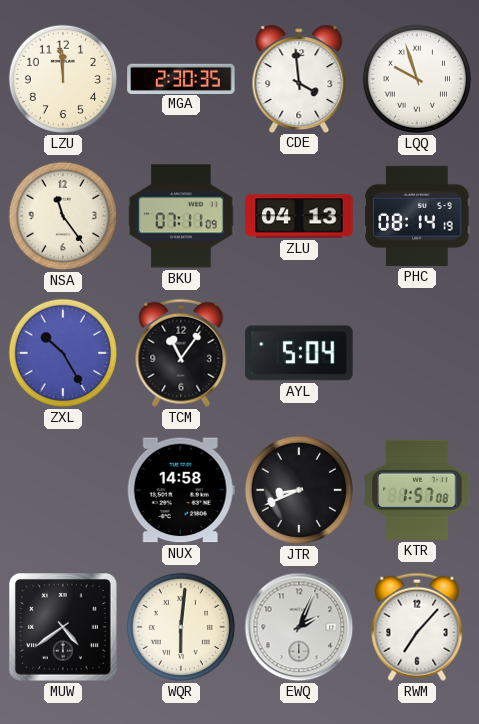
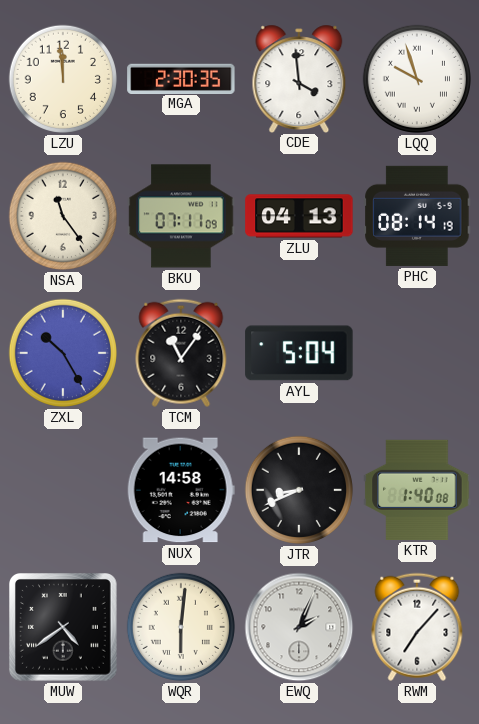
KTR: 1:57 -> 1:40
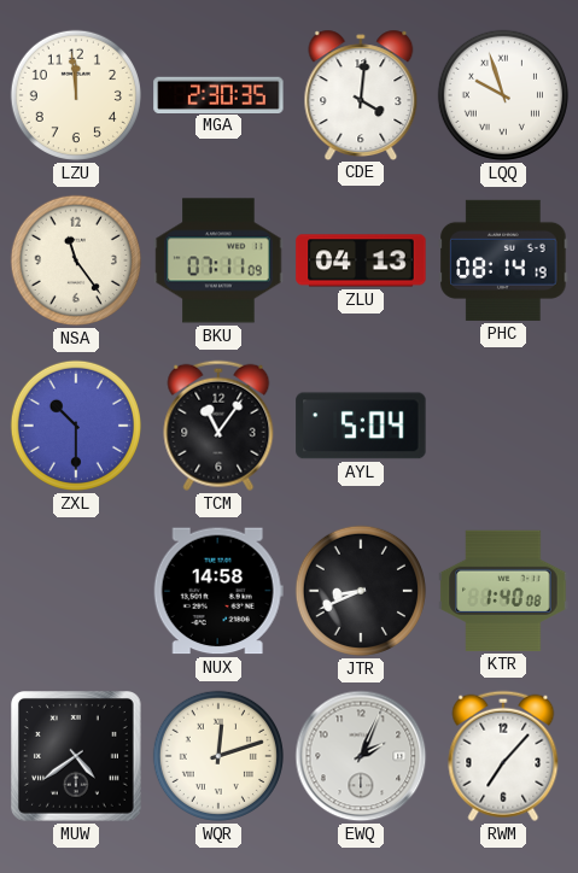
CDE: 3:59 -> 4:01
ZXL: 10:25 -> 10:30
WQR: 6:01 -> 12:12
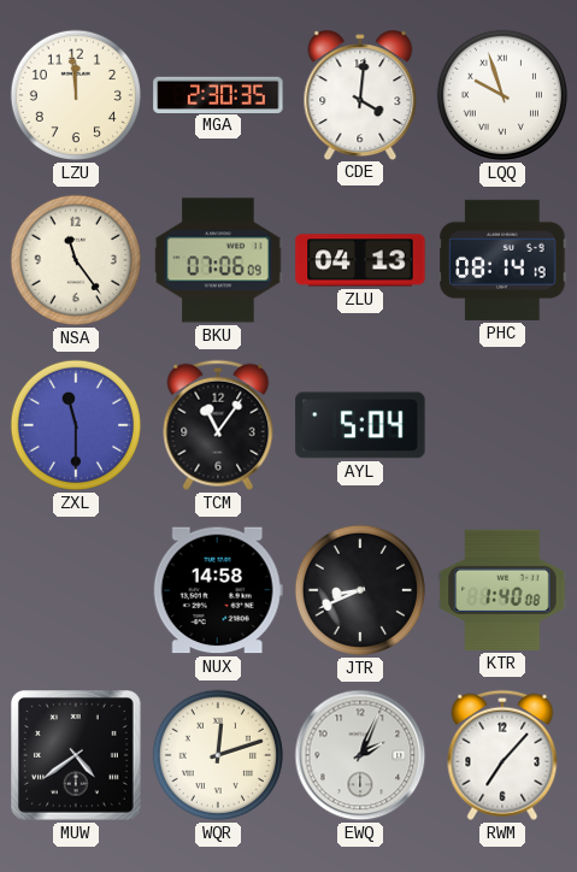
BKU: 07:11 -> 07:06
ZXL: 10:30 -> 11:30
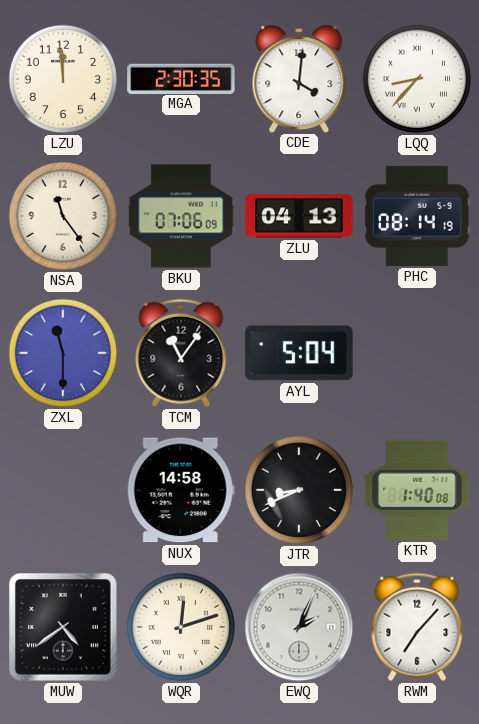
LQQ: 9:57 -> 8:37
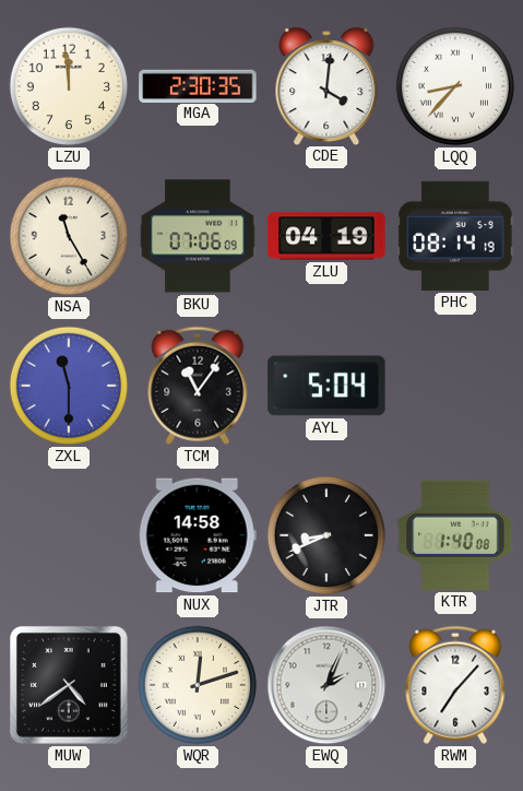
NSA: 11:24 -> 11:25
ZLU: 04:13 -> 04:19
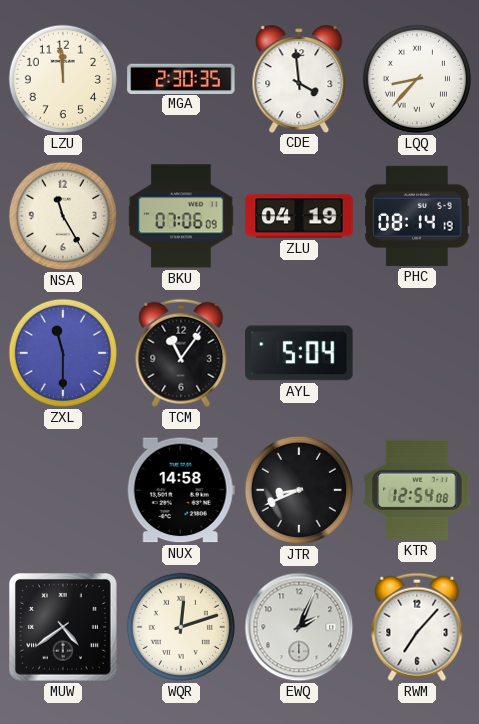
CDE: 4:01 -> 3:59
KTR: 1:40 -> 12:54
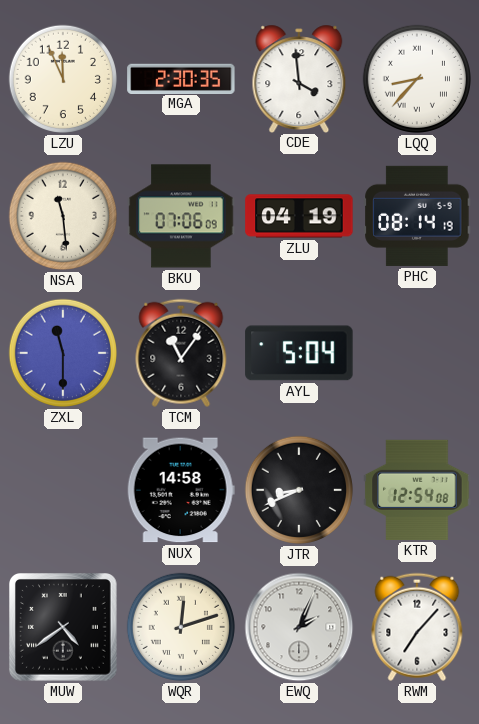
LZU: 11:59 -> 11:56
NSA: 11:25 -> 11:29
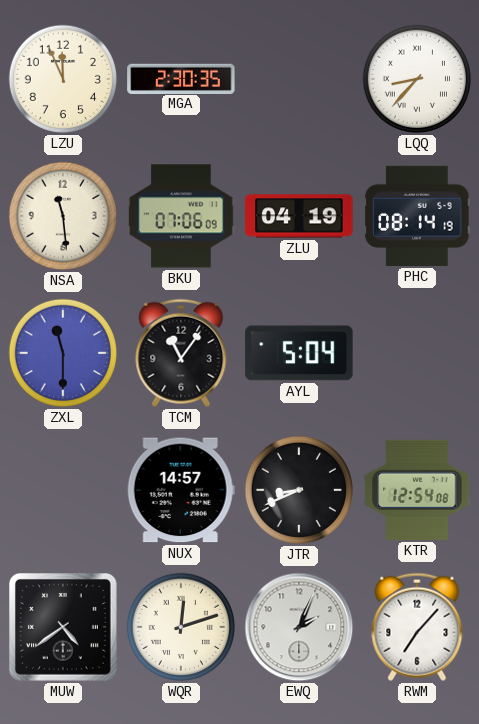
CDE: 3:59 -> none
NUX: 14:58 -> 14:57
